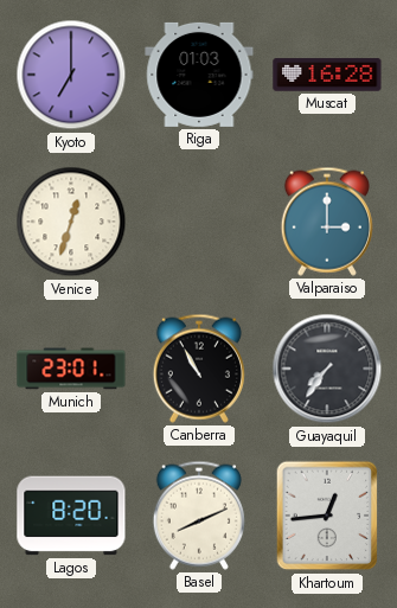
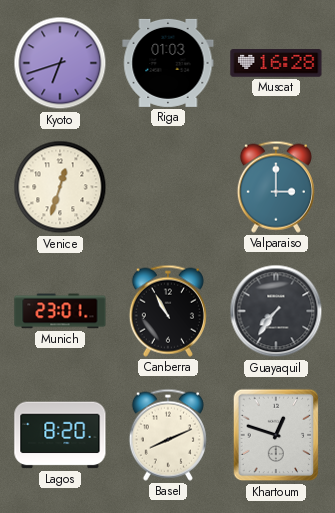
Kyoto: 7:00 -> 6:42
Khartoum: 12:44 -> 12:48
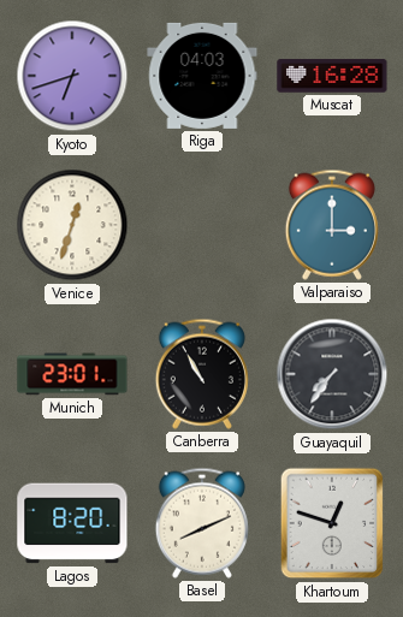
Riga: 01:03 -> 04:03
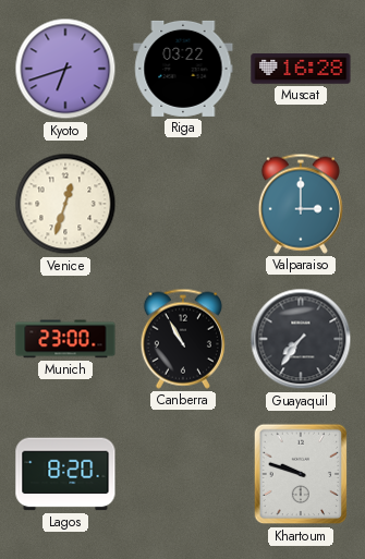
Riga: 04:03 -> 03:22
Munich: 23:01 -> 23:00
Basel: 8:11 -> none
Khartoum: 12:48 -> 9:48
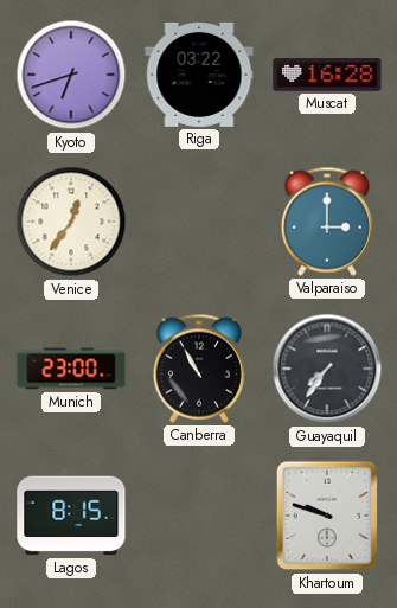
Venice: 12:33 -> 12:36
Lagos: 8:20 -> 8:15
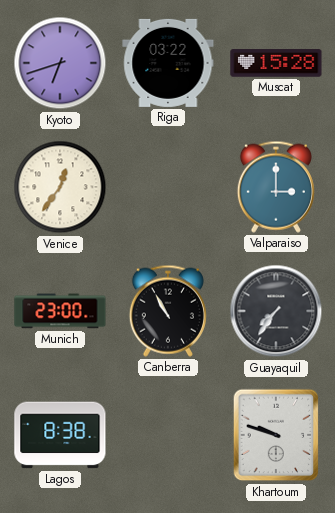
Muscat: 16:28 -> 15:28
Lagos: 8:15 -> 8:38
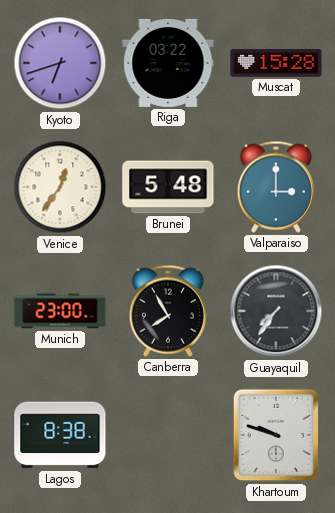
Brunei: none -> 5:48
Canberra: 10:55 -> 7:55
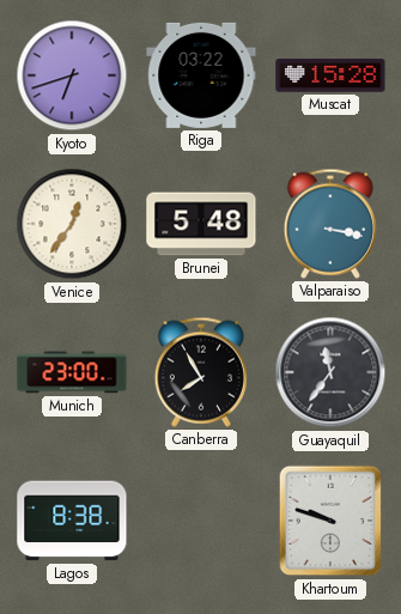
Valparaiso: 3:00 -> 3:17
Guayaquil: 7:36 -> 11:36
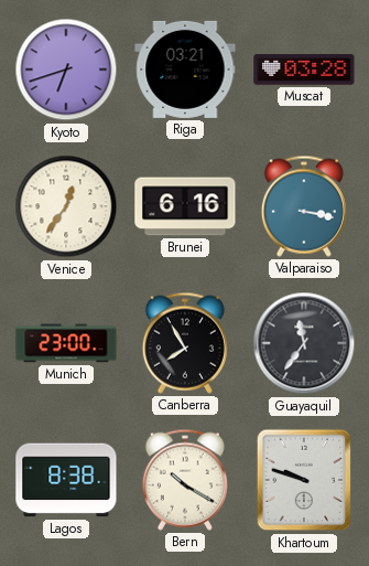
Riga: 03:22 -> 03:21
Muscat: 15:28 -> 03:28
Brunei: 5:48 -> 6:16
Bern: none -> 10:20
